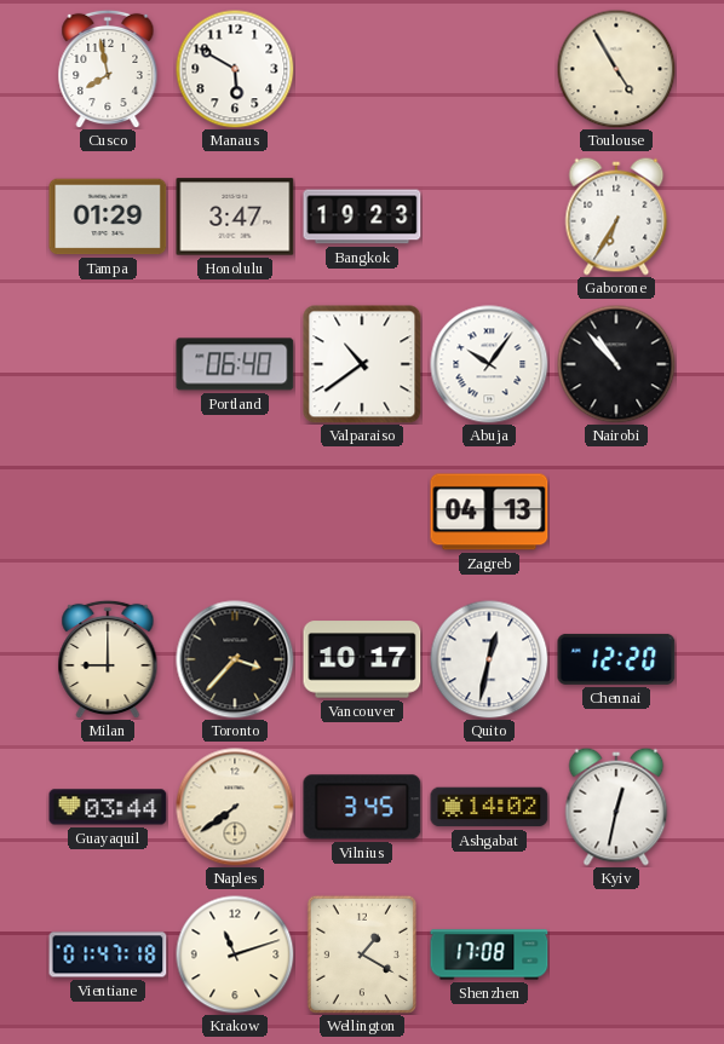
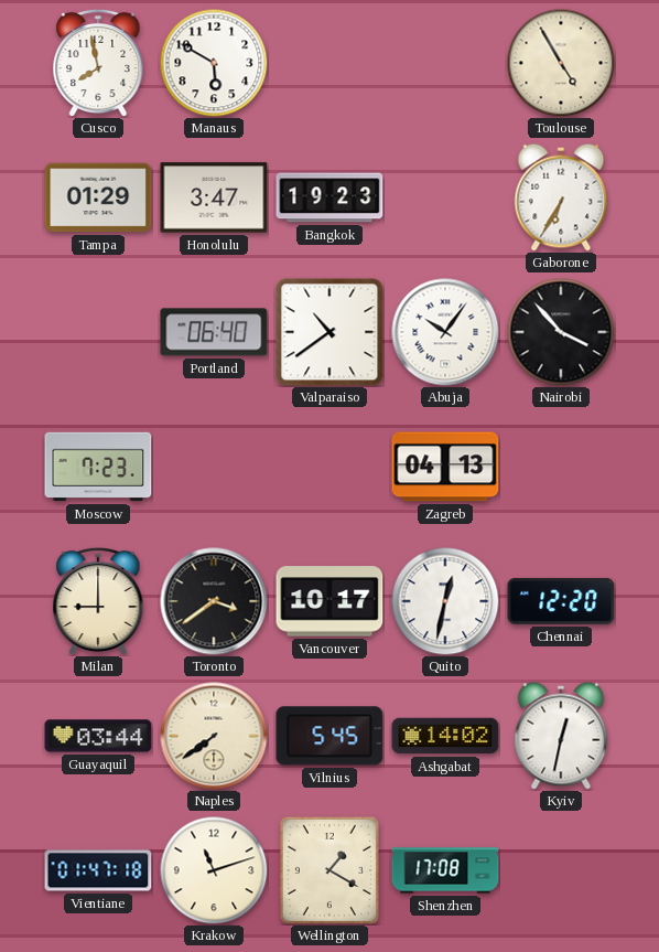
Nairobi: 10:53 -> 3:53
Moscow: none -> 7:23
Toronto: 3:37 -> 3:39
Vilnius: 3:45 -> 5:45
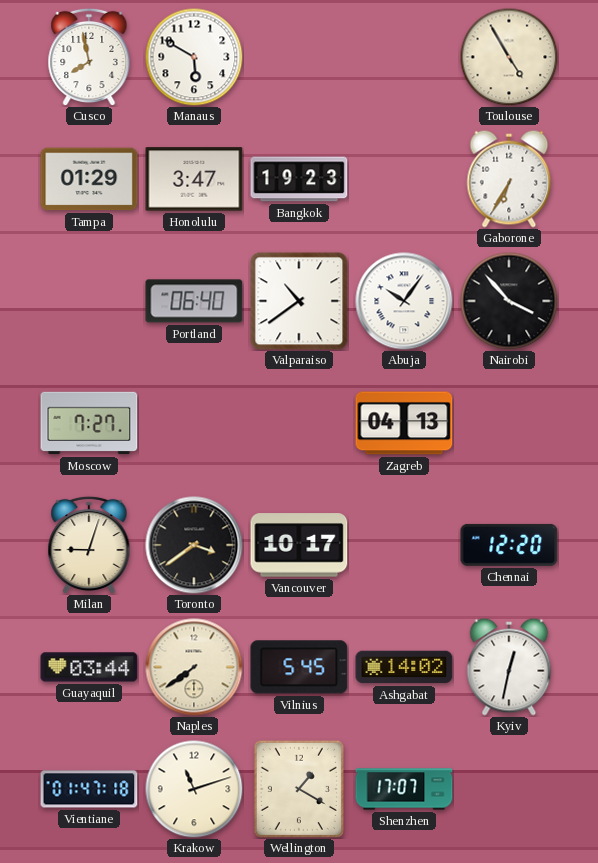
Moscow: 7:23 -> 7:27
Milan: 9:00 -> 9:03
Quito: 12:32 -> none
Shenzhen: 17:08 -> 17:07
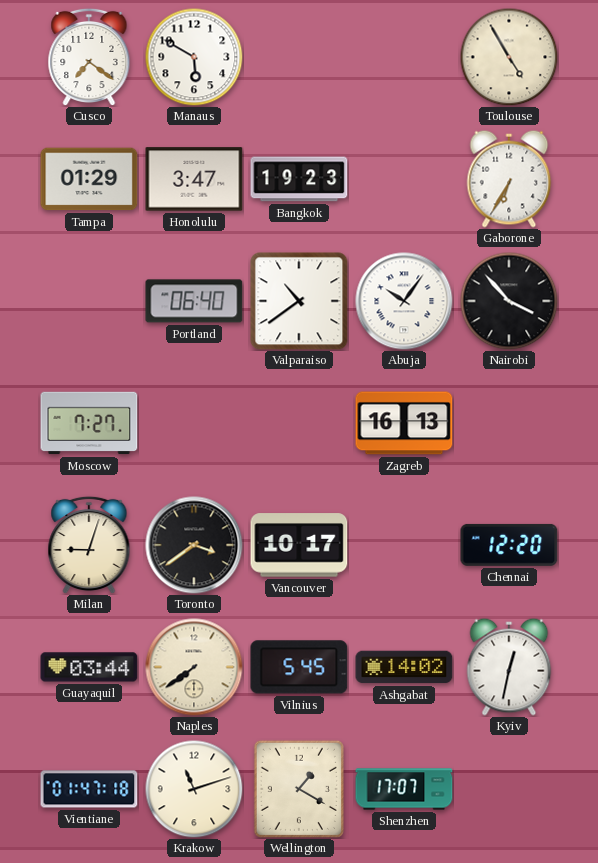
Cusco: 7:58 -> 7:21
Zagreb: 04:13 -> 16:13
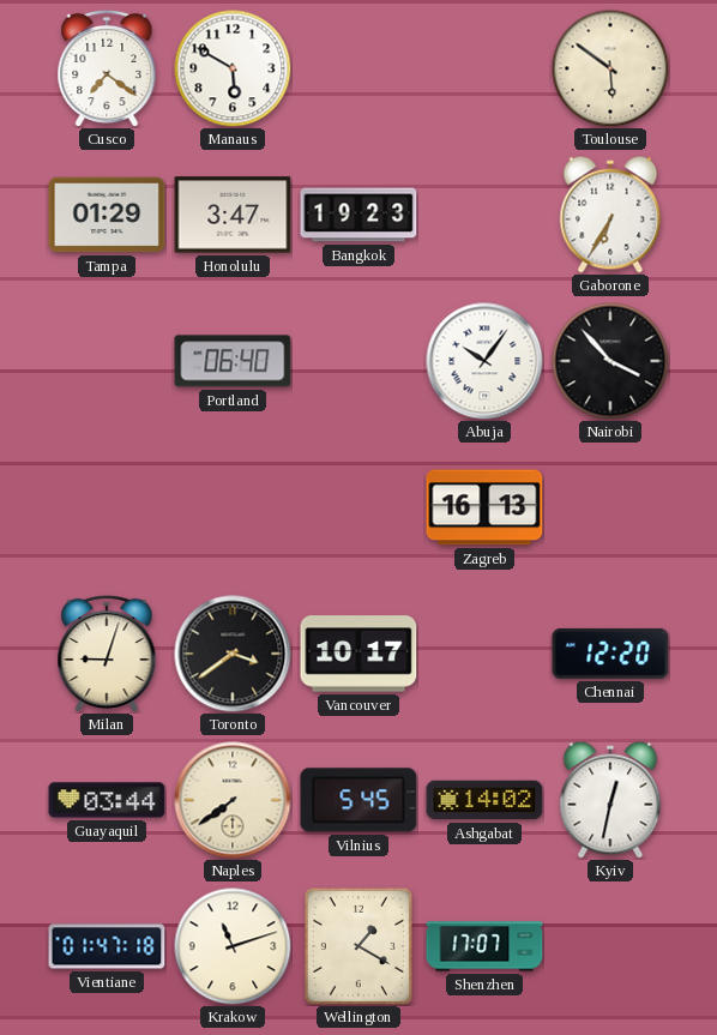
Toulouse: 4:55 -> 5:51
Valparaiso: 10:39 -> none
Moscow: 7:27 -> none
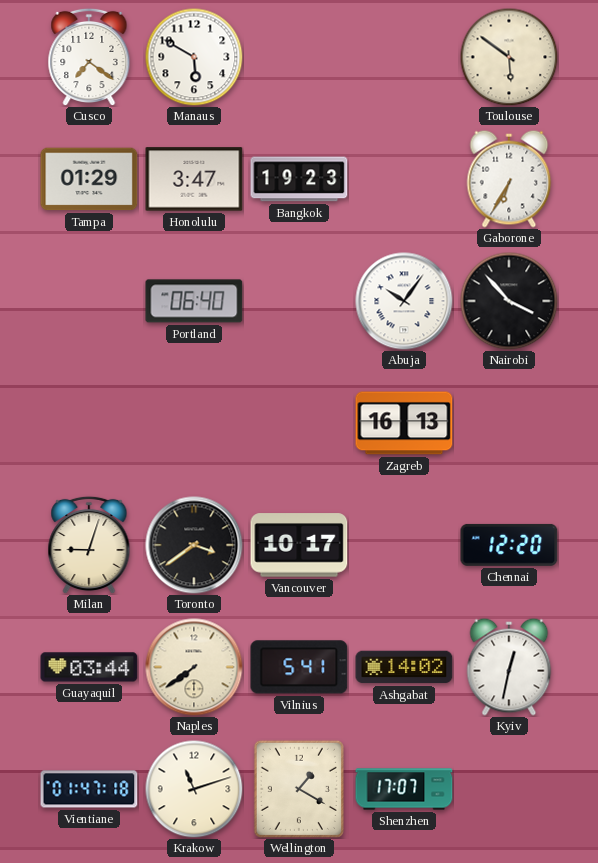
Vilnius: 5:45 -> 5:41
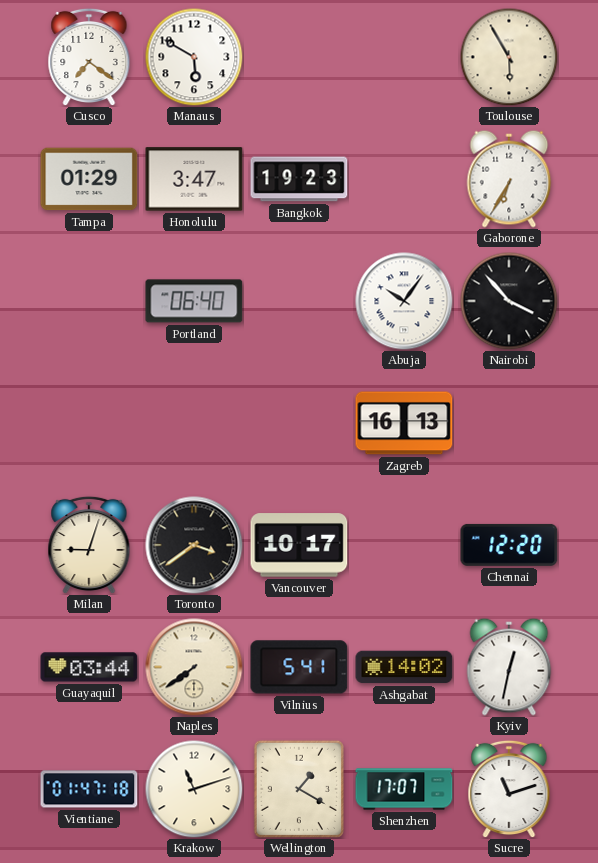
Toulouse: 5:51 -> 5:55
Sucre: none -> 11:12
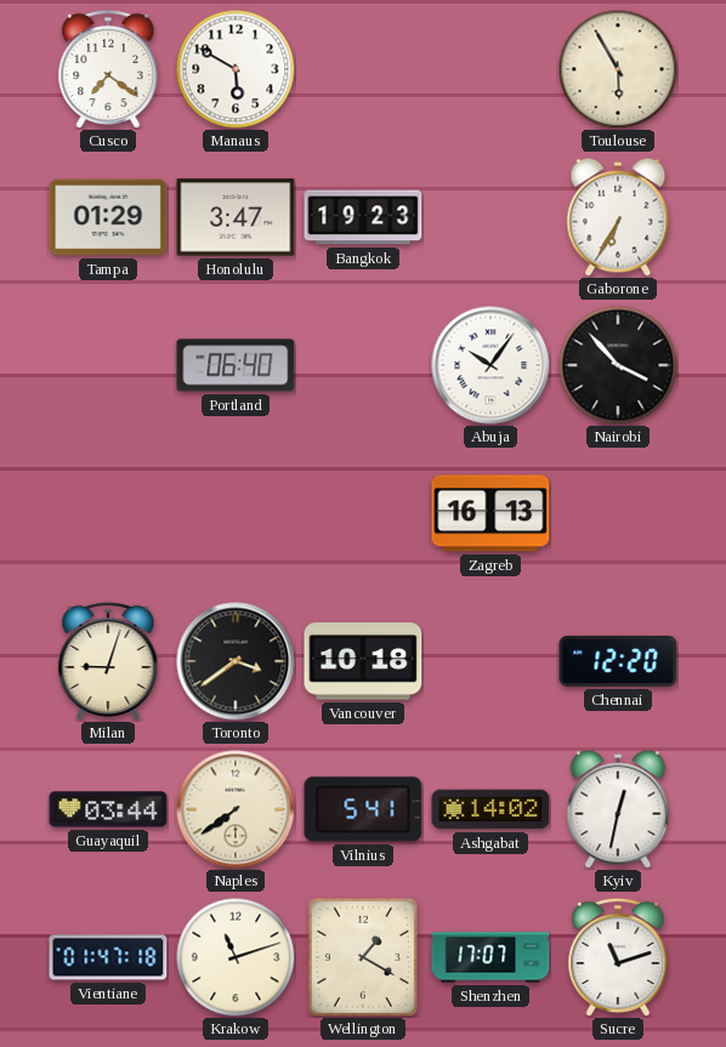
Vancouver: 10:17 -> 10:18
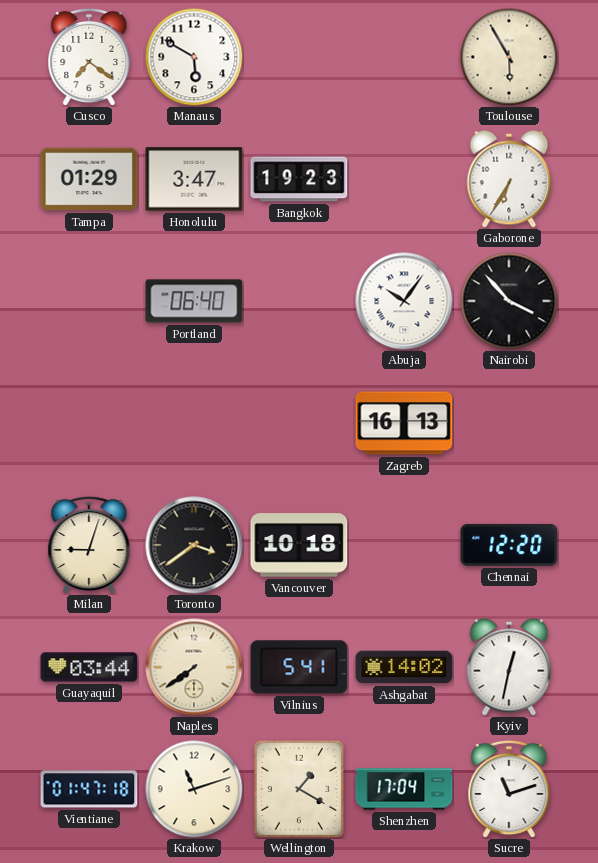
Shenzhen: 17:07 -> 17:04
